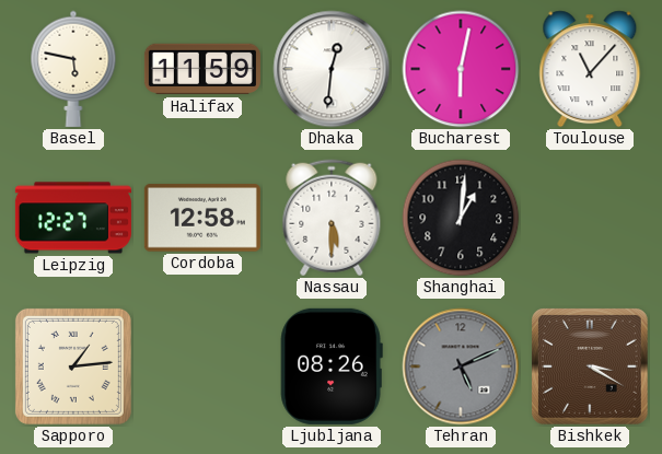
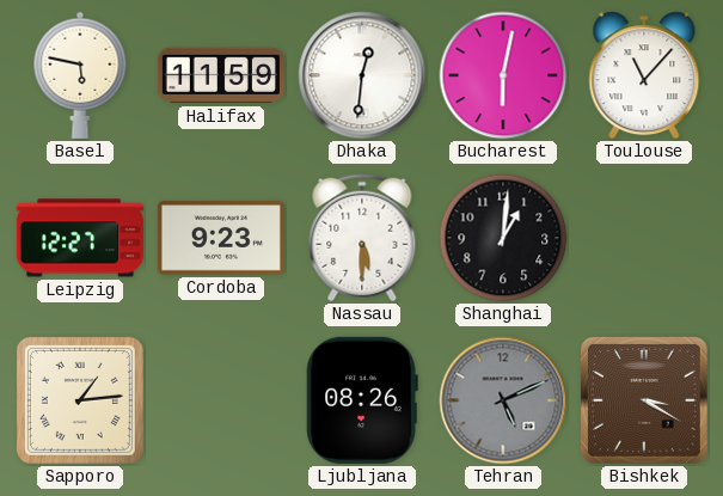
Cordoba: 12:58 -> 9:23
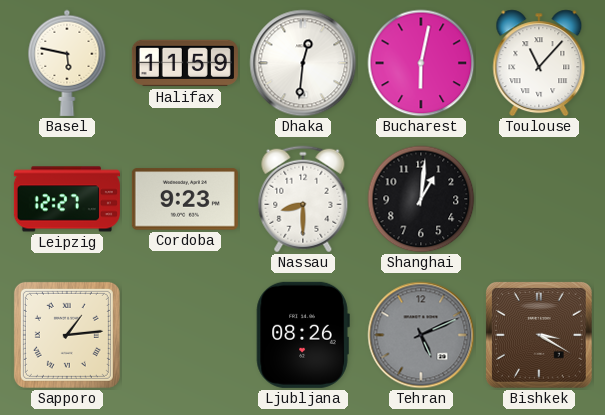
Nassau: 5:30 -> 8:30
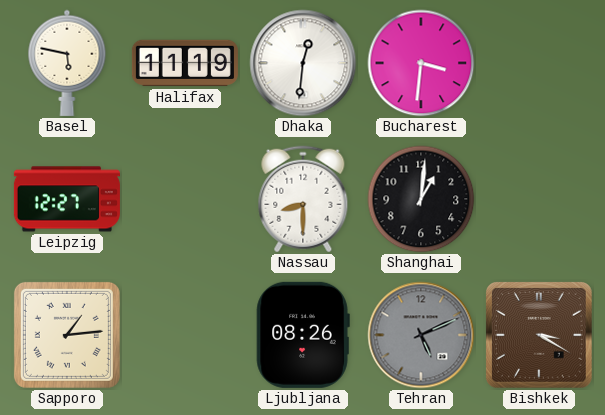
Halifax: 11:59 -> 11:19
Bucharest: 6:02 -> 3:31
Toulouse: 11:07 -> none
Cordoba: 9:23 -> none
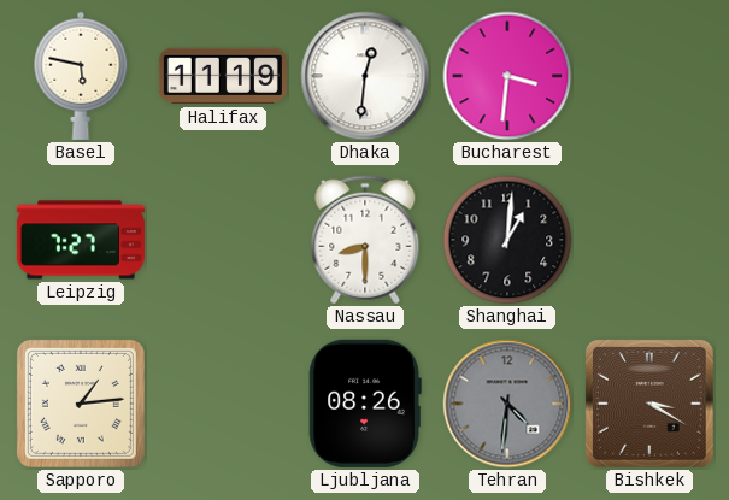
Leipzig: 12:27 -> 7:27
Tehran: 5:11 -> 4:31
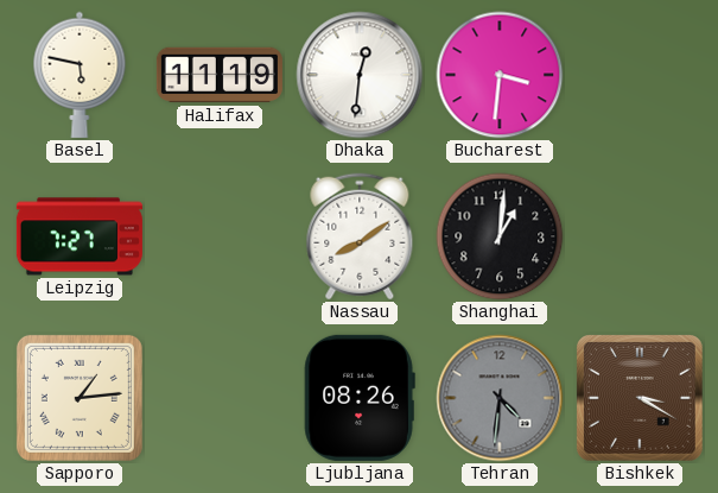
Nassau: 8:30 -> 8:09
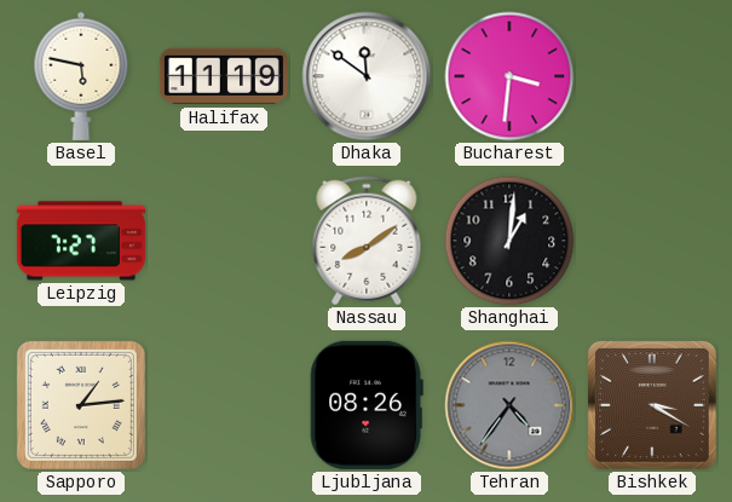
Dhaka: 12:31 -> 11:51
Tehran: 4:31 -> 4:36
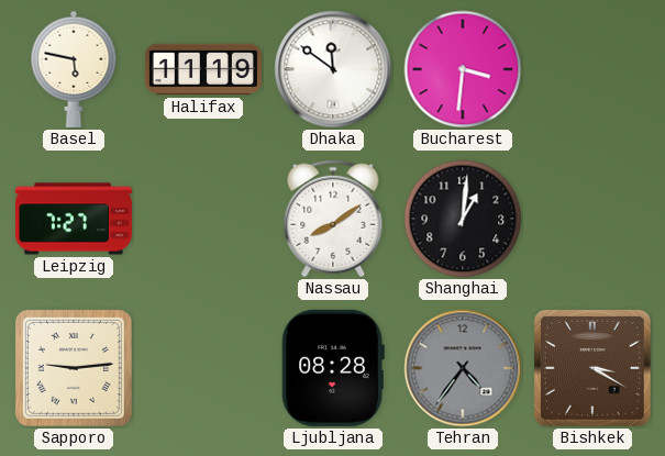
Sapporo: 1:14 -> 9:14
Ljubljana: 08:26 -> 08:28
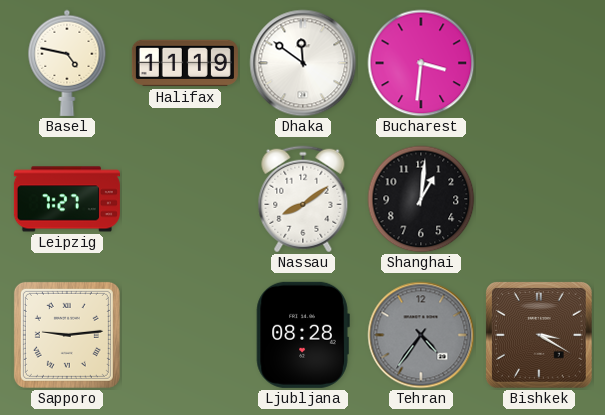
Basel: 5:47 -> 4:47
